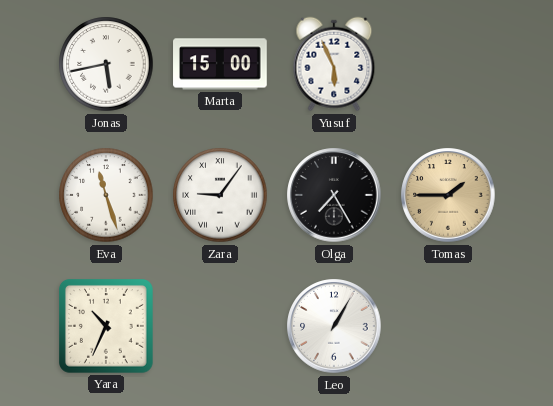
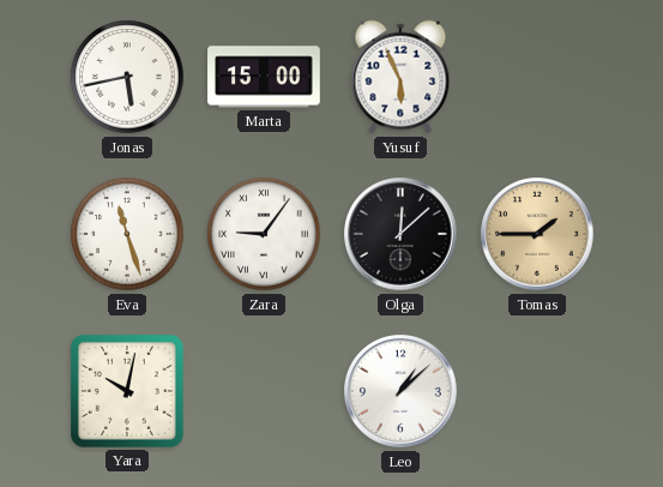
Olga: 7:25 -> 12:08
Yara: 10:34 -> 10:02
Leo: 1:05 -> 1:08
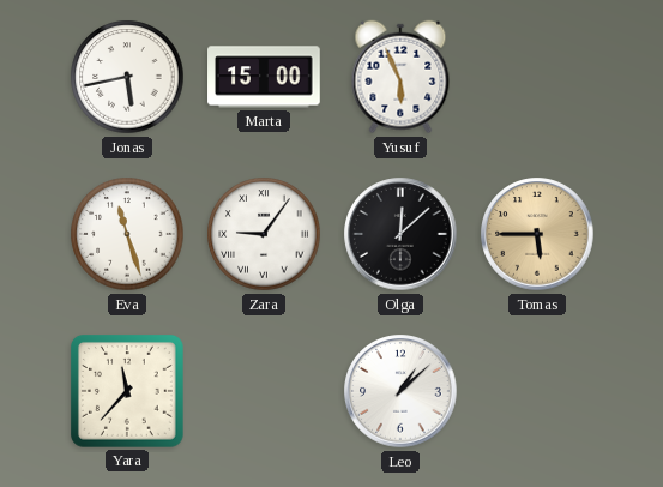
Tomas: 1:45 -> 5:45
Yara: 10:02 -> 11:37
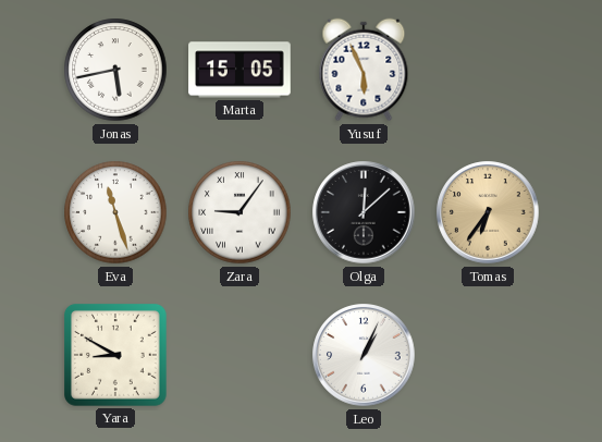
Marta: 15:00 -> 15:05
Tomas: 5:45 -> 6:36
Yara: 11:37 -> 8:50
Leo: 1:08 -> 1:04
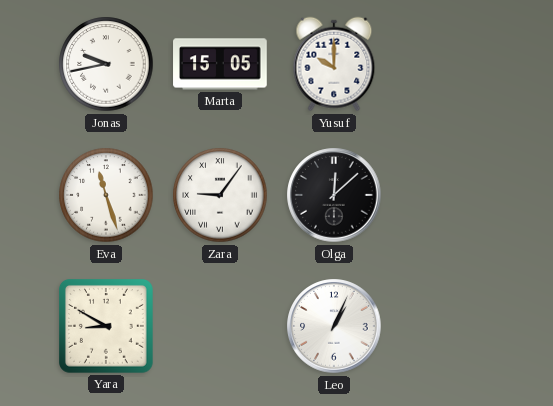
Jonas: 5:43 -> 9:43
Yusuf: 5:56 -> 10:00
Tomas: 6:36 -> none
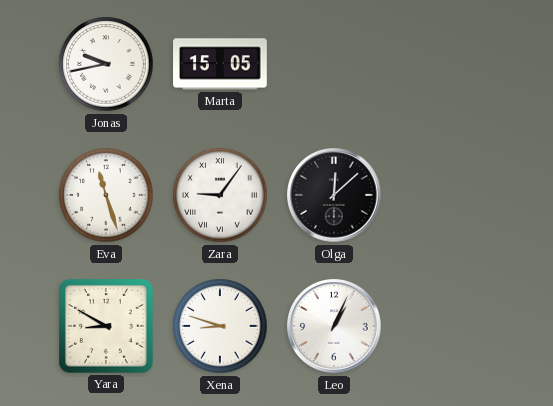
Yusuf: 10:00 -> none
Xena: none -> 8:48
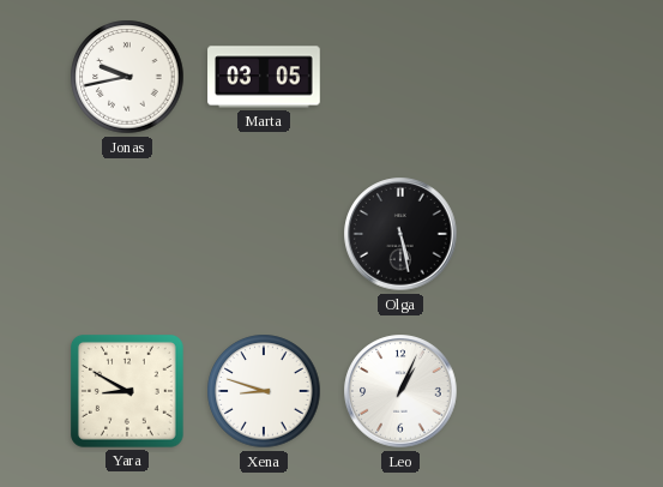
Marta: 15:05 -> 03:05
Eva: 11:27 -> none
Zara: 9:06 -> none
Olga: 12:08 -> 5:28
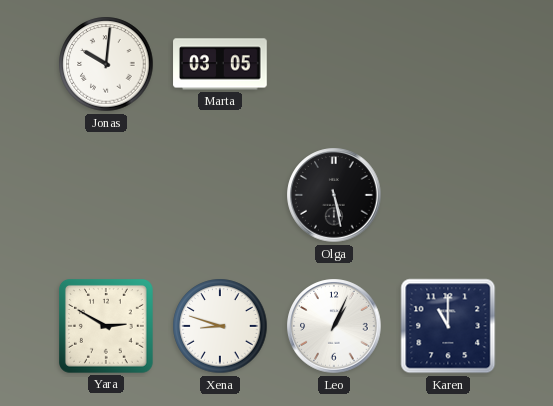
Jonas: 9:43 -> 10:01
Yara: 8:50 -> 2:50
Karen: none -> 11:00
